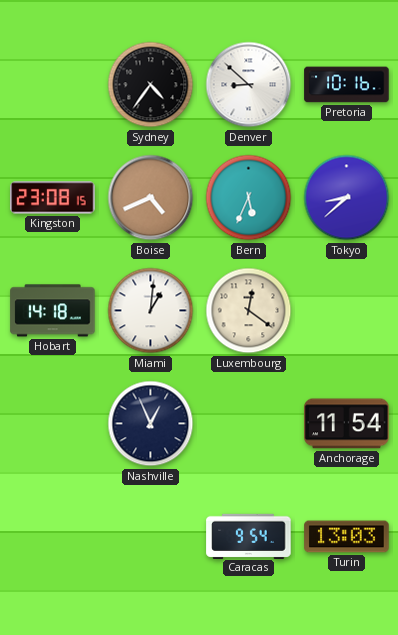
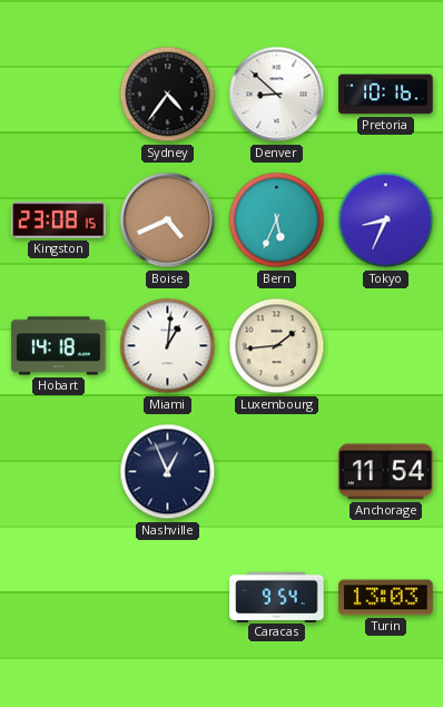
Tokyo: 8:38 -> 8:34
Luxembourg: 12:21 -> 1:44
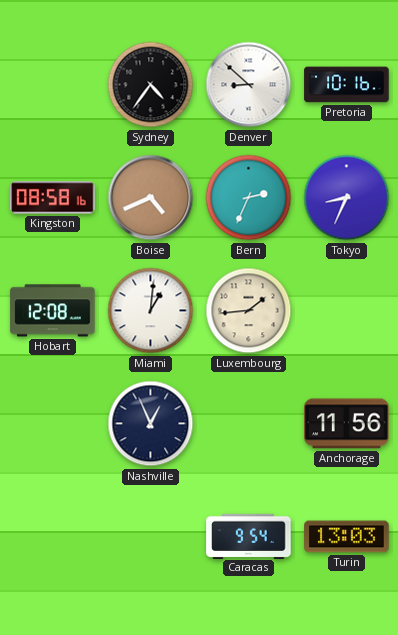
Kingston: 23:08 -> 08:58
Bern: 5:34 -> 2:34
Hobart: 14:18 -> 12:08
Anchorage: 11:54 -> 11:56
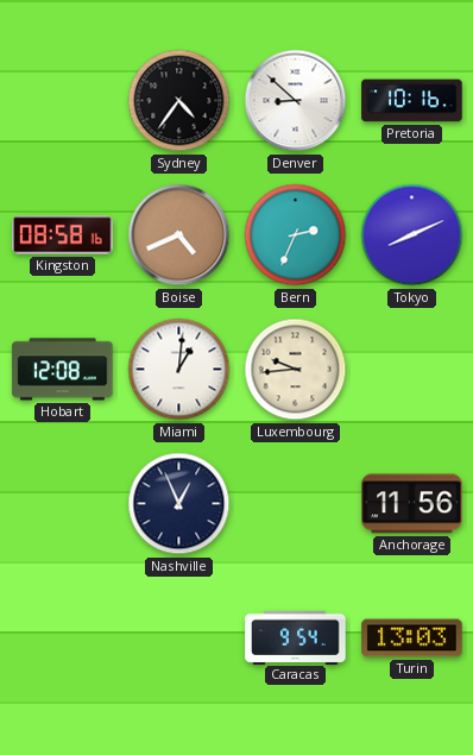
Tokyo: 8:34 -> 8:11
Luxembourg: 1:44 -> 9:44
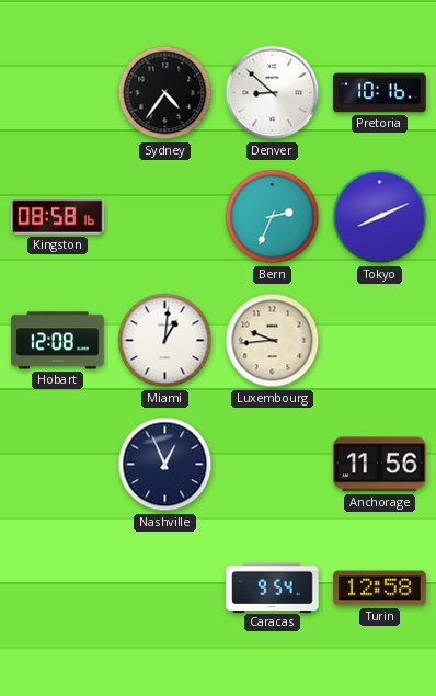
Boise: 4:41 -> none
Turin: 13:03 -> 12:58
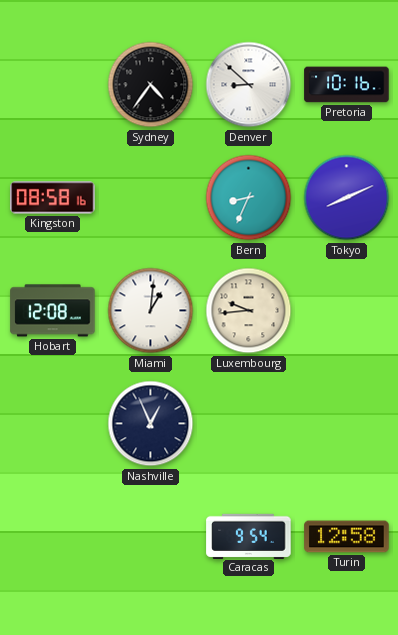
Bern: 2:34 -> 8:34
Anchorage: 11:56 -> none
